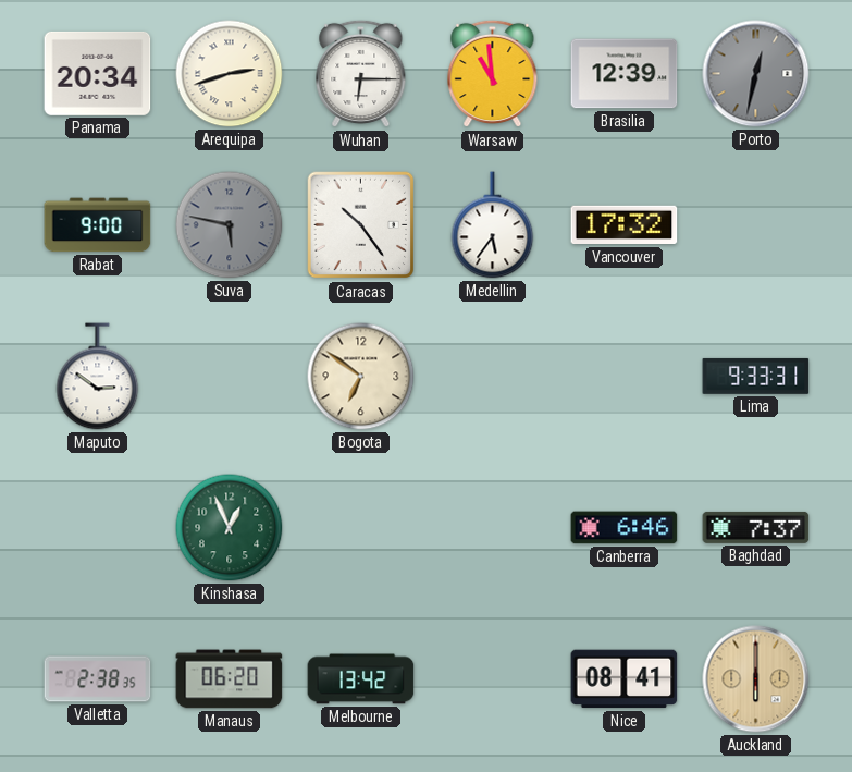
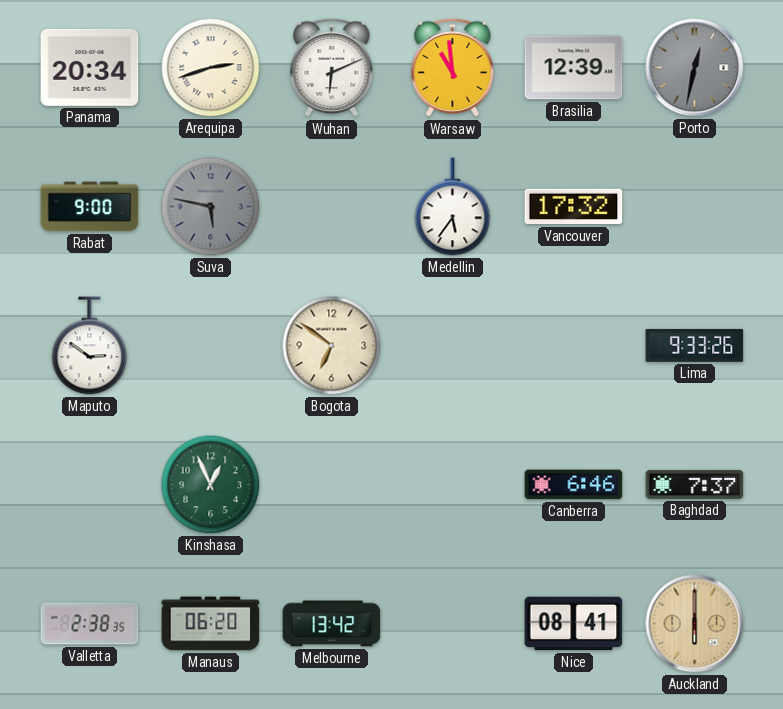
Wuhan: 6:15 -> 6:11
Caracas: 10:24 -> none
Lima: 9:33:31 -> 9:33:26
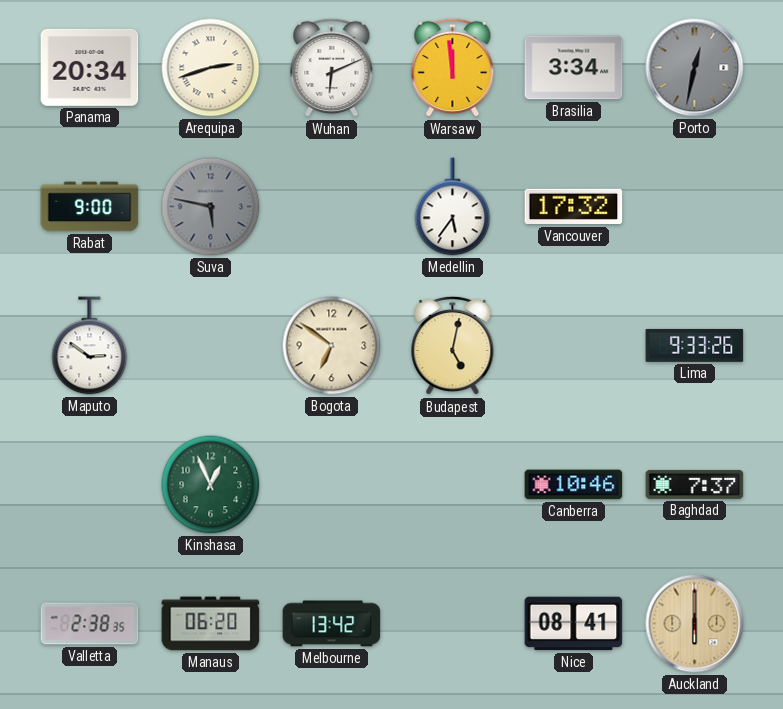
Warsaw: 10:59 -> 11:59
Brasilia: 12:39 -> 3:34
Budapest: none -> 5:02
Canberra: 6:46 -> 10:46
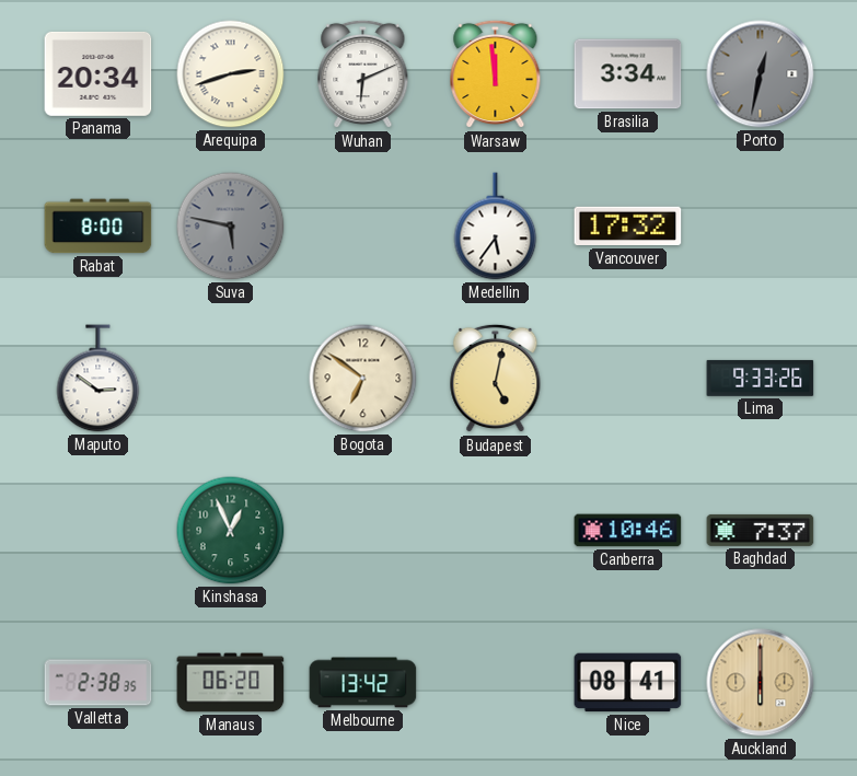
Rabat: 9:00 -> 8:00
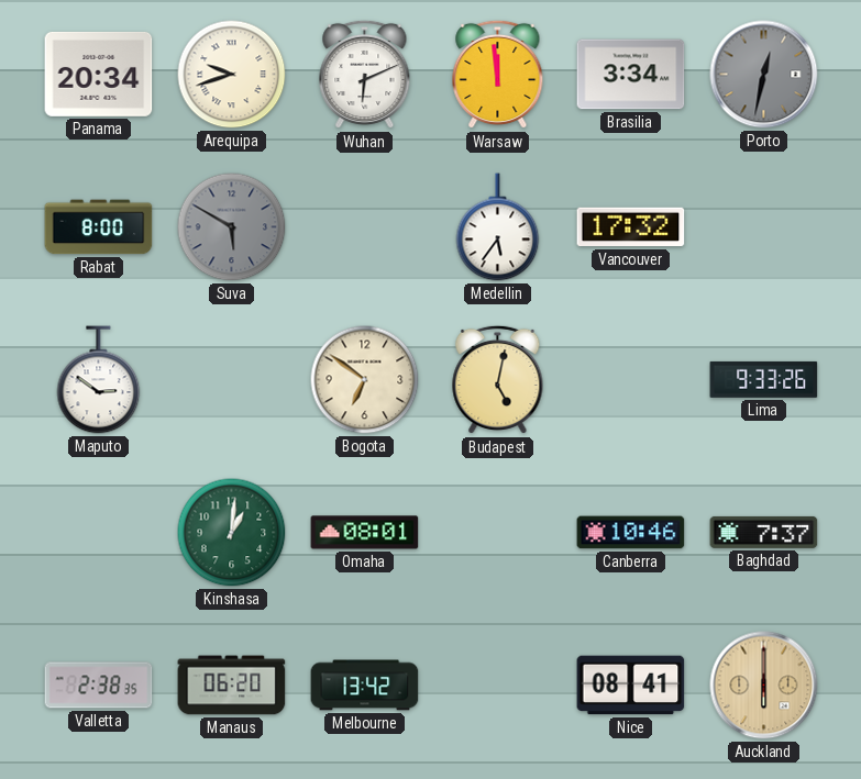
Arequipa: 2:42 -> 9:42
Suva: 5:47 -> 5:50
Kinshasa: 12:56 -> 1:01
Omaha: none -> 08:01
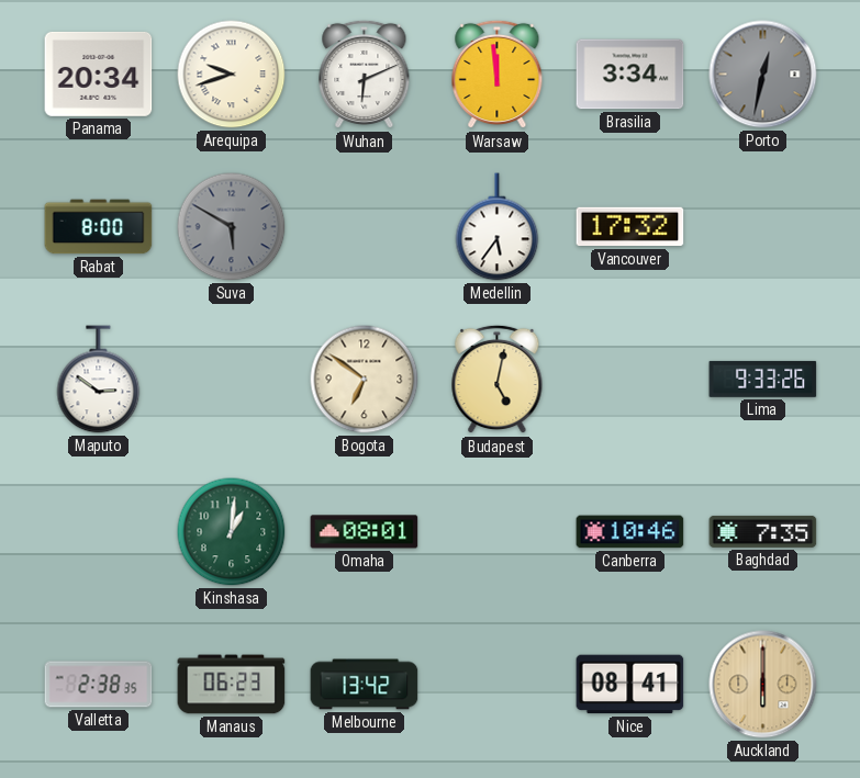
Baghdad: 7:37 -> 7:35
Manaus: 06:20 -> 06:23
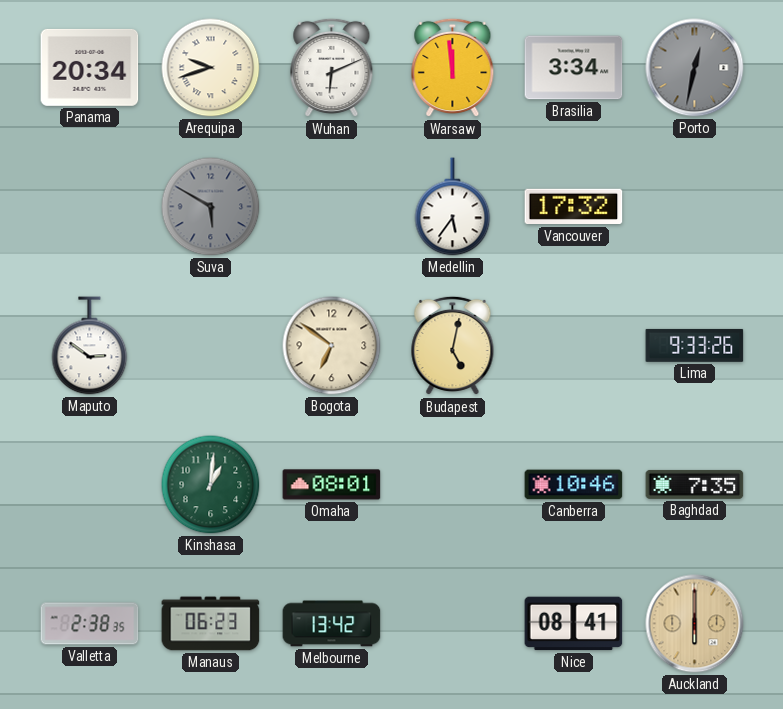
Rabat: 8:00 -> none
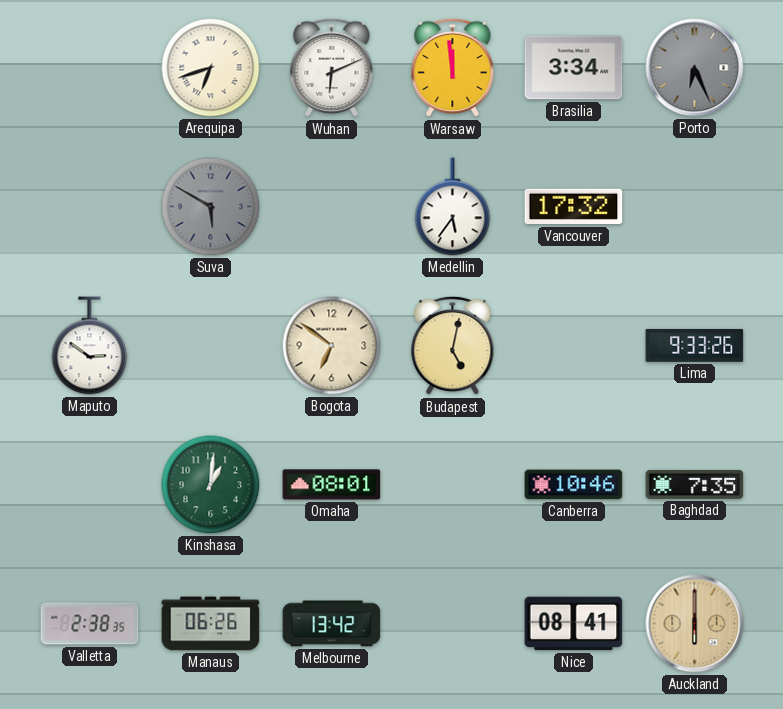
Panama: 20:34 -> none
Arequipa: 9:42 -> 6:42
Porto: 12:32 -> 6:26
Manaus: 06:23 -> 06:26
